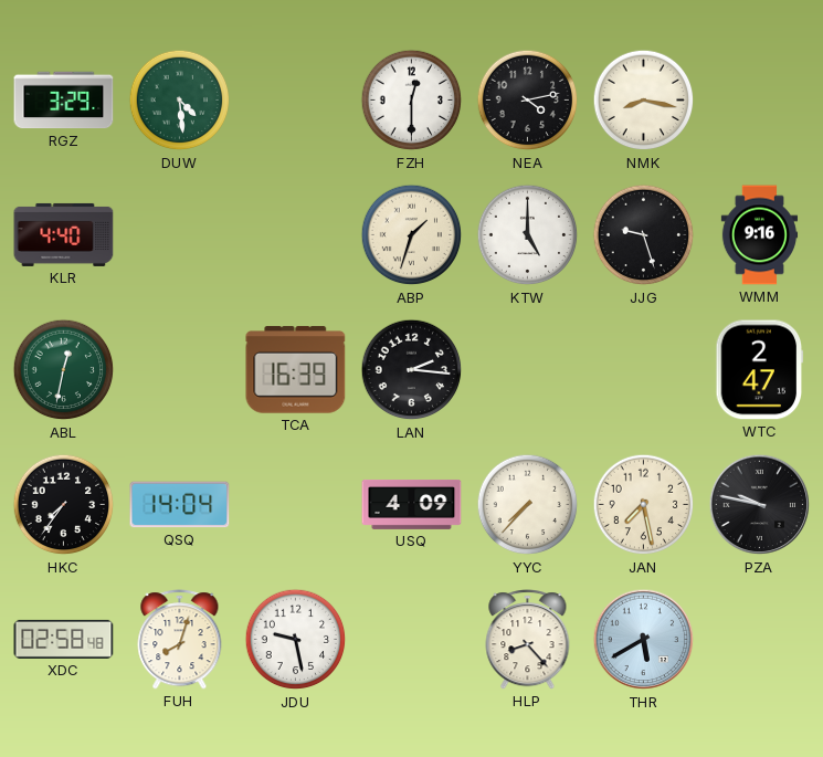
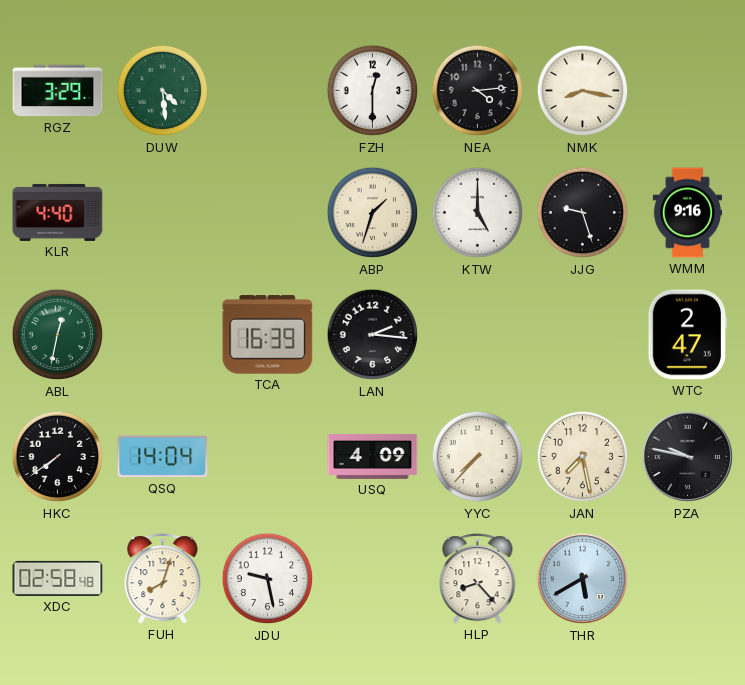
NEA: 4:13 -> 4:14
HKC: 7:36 -> 7:39
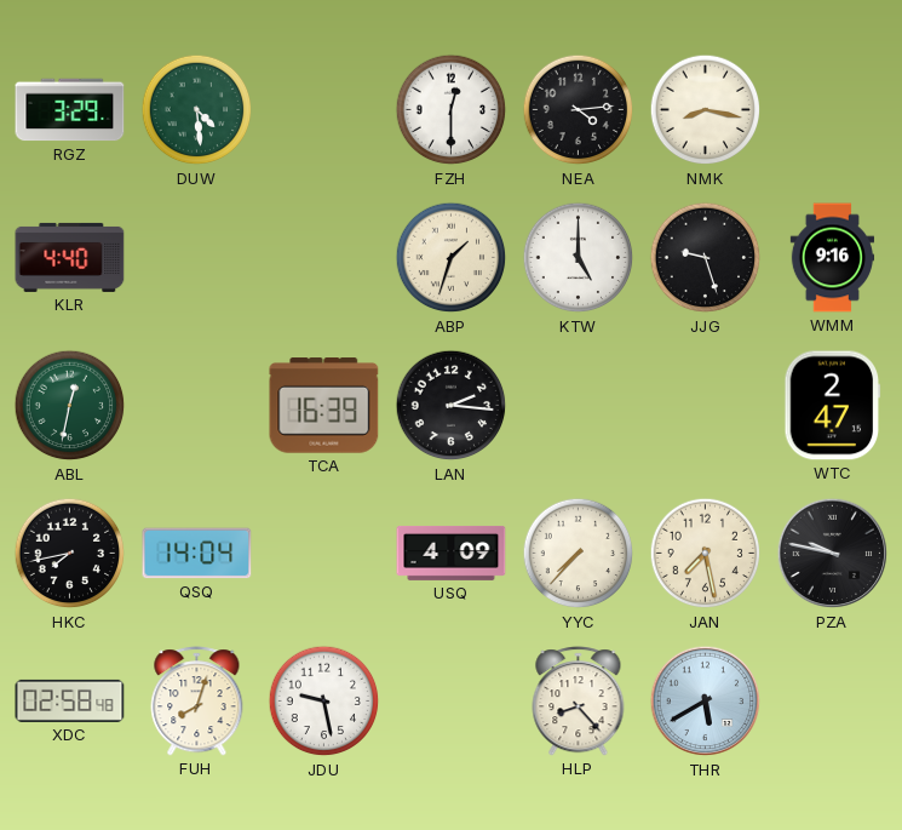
HKC: 7:39 -> 7:43
